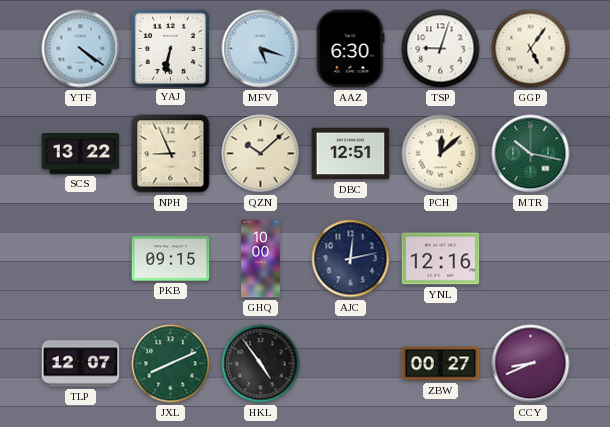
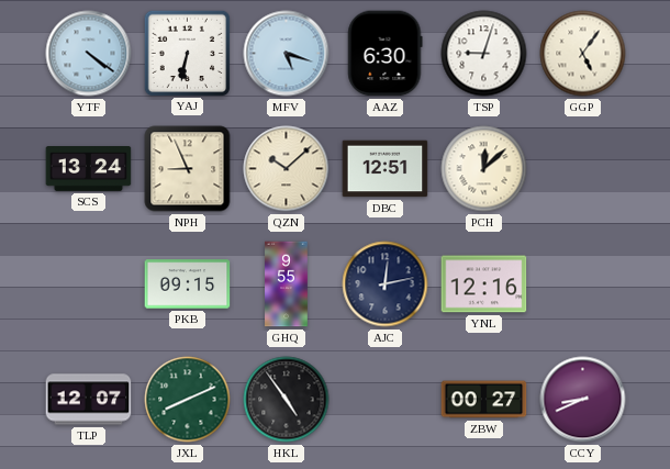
SCS: 13:22 -> 13:24
MTR: 10:17 -> none
GHQ: 10:00 -> 9:55
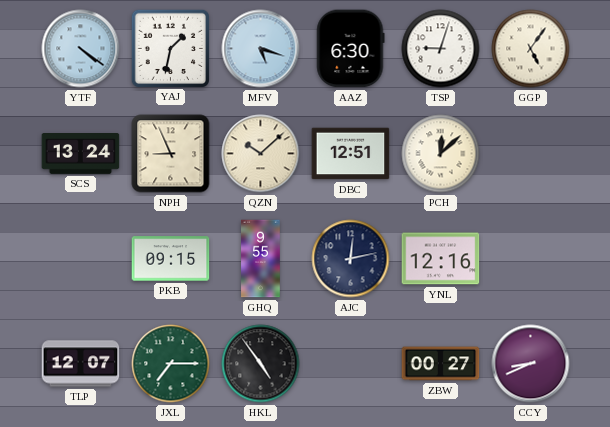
YAJ: 6:32 -> 1:32
JXL: 8:11 -> 7:15
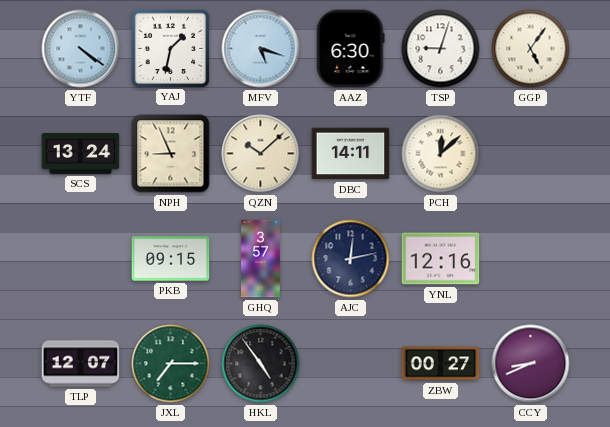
DBC: 12:51 -> 14:11
GHQ: 9:55 -> 3:57
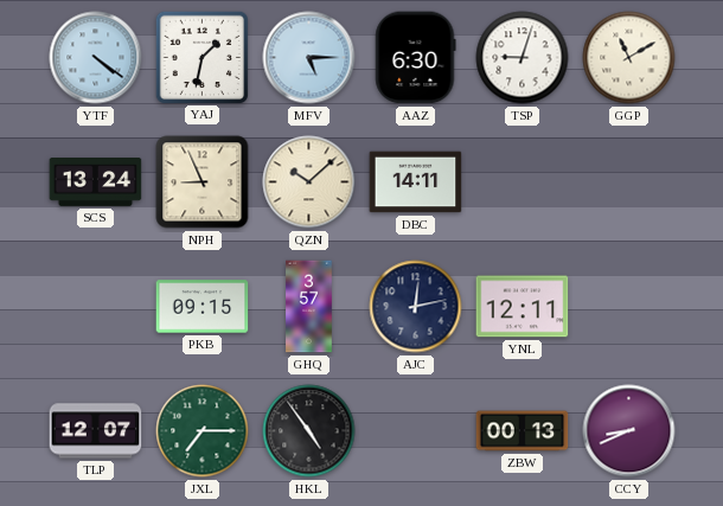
MFV: 5:18 -> 5:15
GGP: 5:06 -> 11:10
PCH: 12:08 -> none
YNL: 12:16 -> 12:11
ZBW: 00:27 -> 00:13
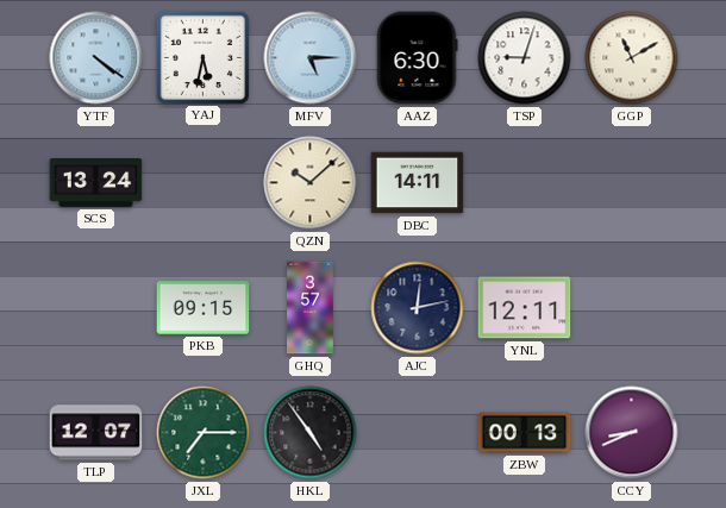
YAJ: 1:32 -> 5:32
NPH: 8:56 -> none
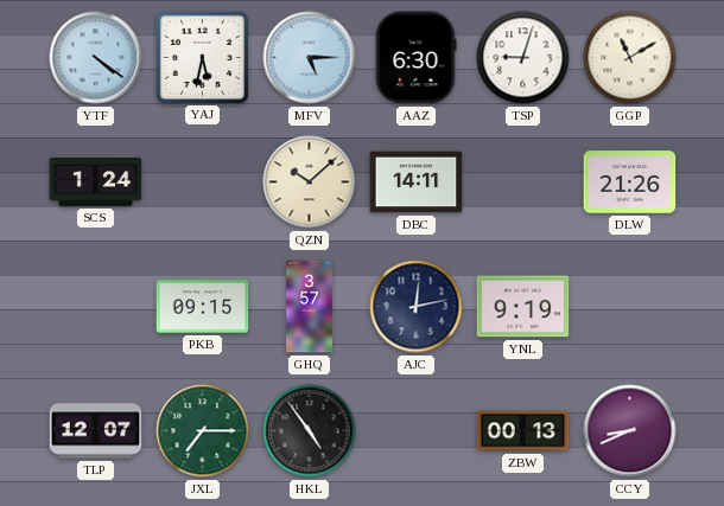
SCS: 13:24 -> 1:24
DLW: none -> 21:26
YNL: 12:11 -> 9:19
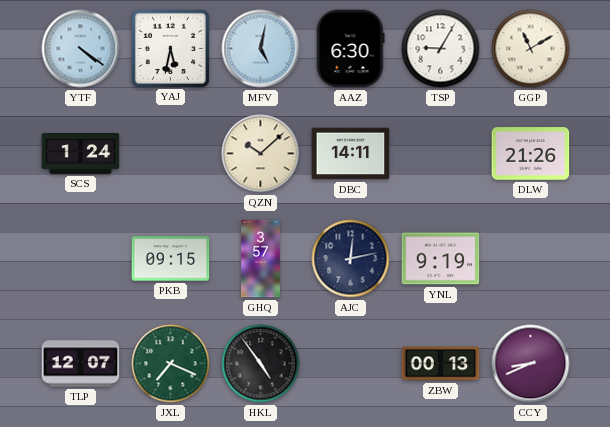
MFV: 5:15 -> 5:02
TSP: 9:03 -> 9:05
JXL: 7:15 -> 7:19
